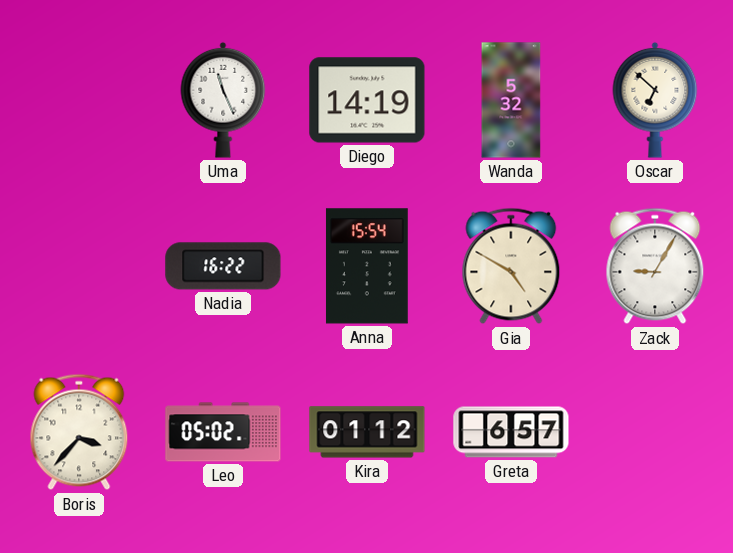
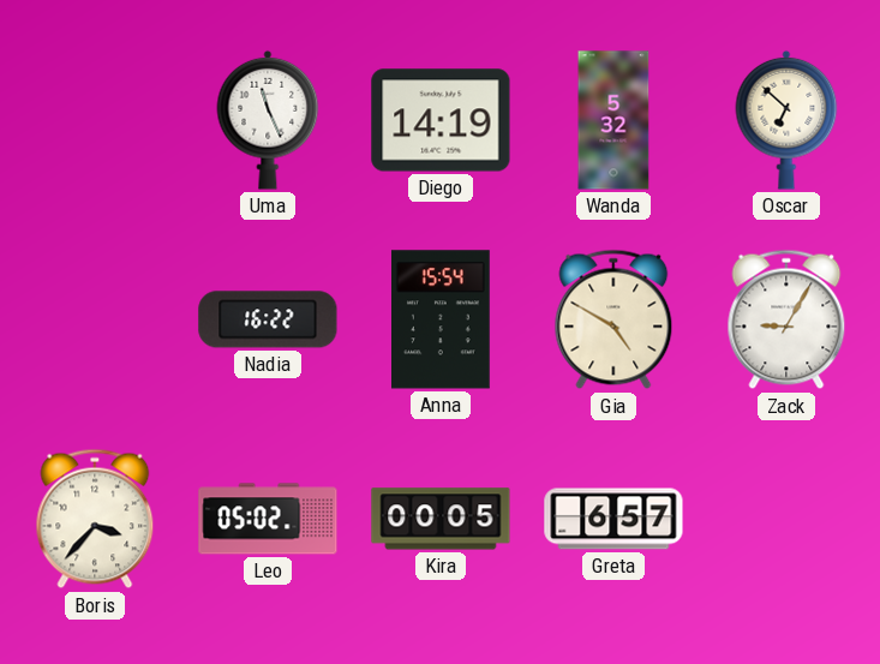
Kira: 01:12 -> 00:05
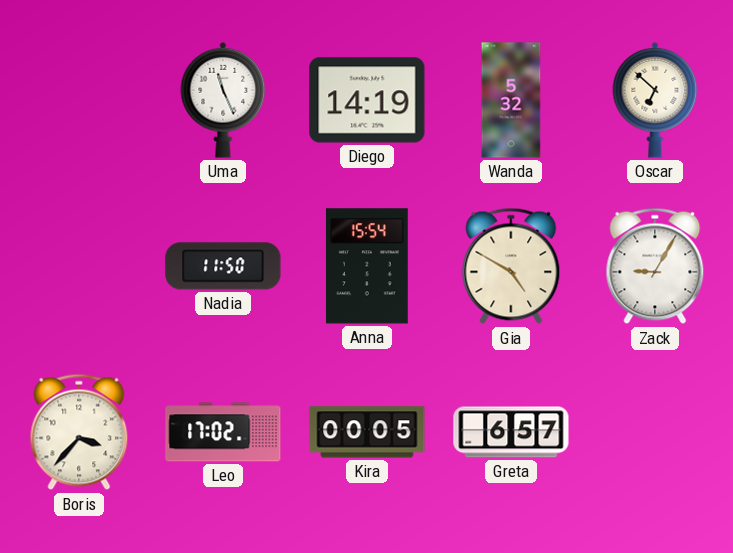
Nadia: 16:22 -> 11:50
Leo: 05:02 -> 17:02
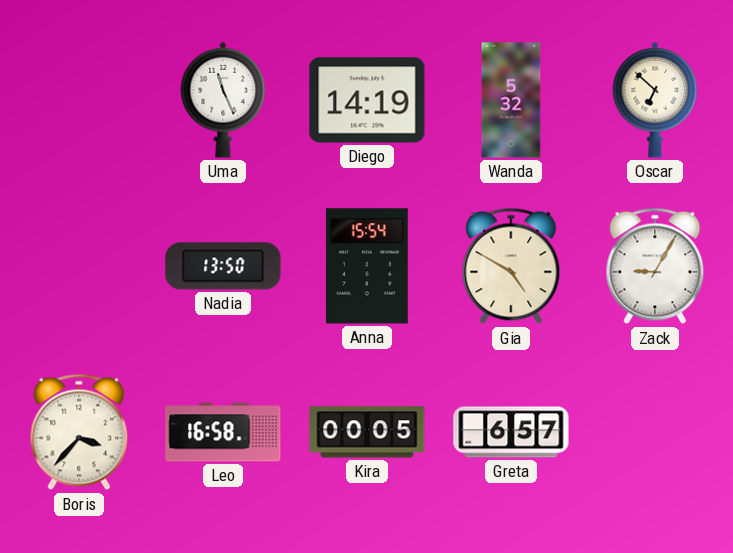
Nadia: 11:50 -> 13:50
Leo: 17:02 -> 16:58
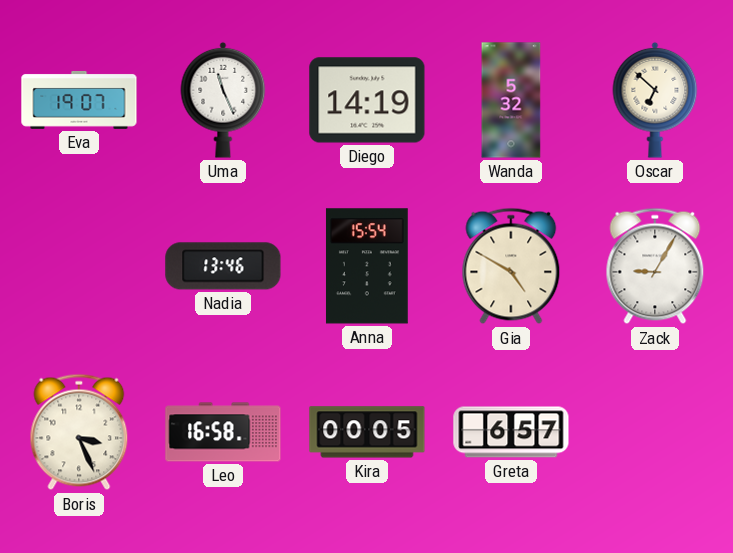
Eva: none -> 19:07
Nadia: 13:50 -> 13:46
Boris: 3:37 -> 3:26
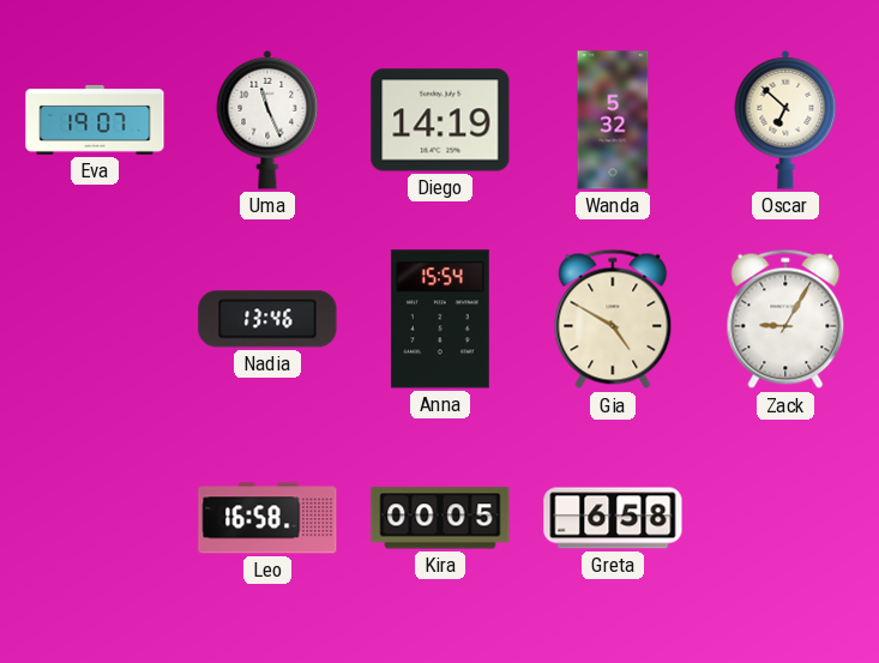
Boris: 3:26 -> none
Greta: 6:57 -> 6:58
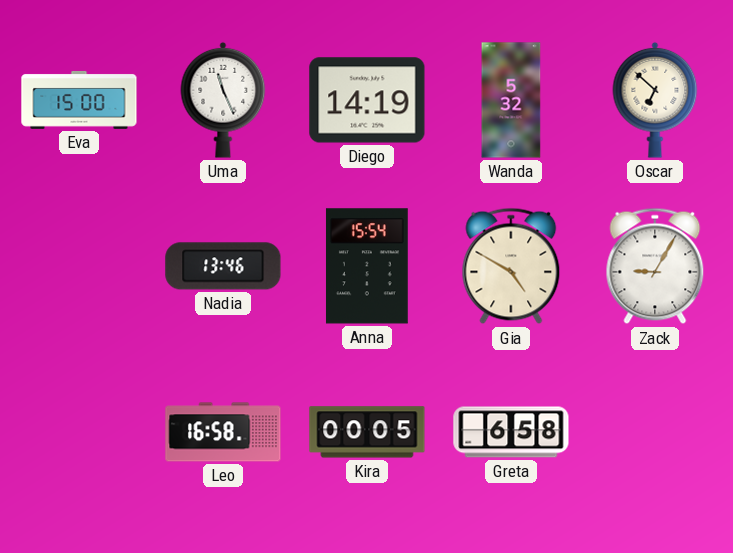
Eva: 19:07 -> 15:00
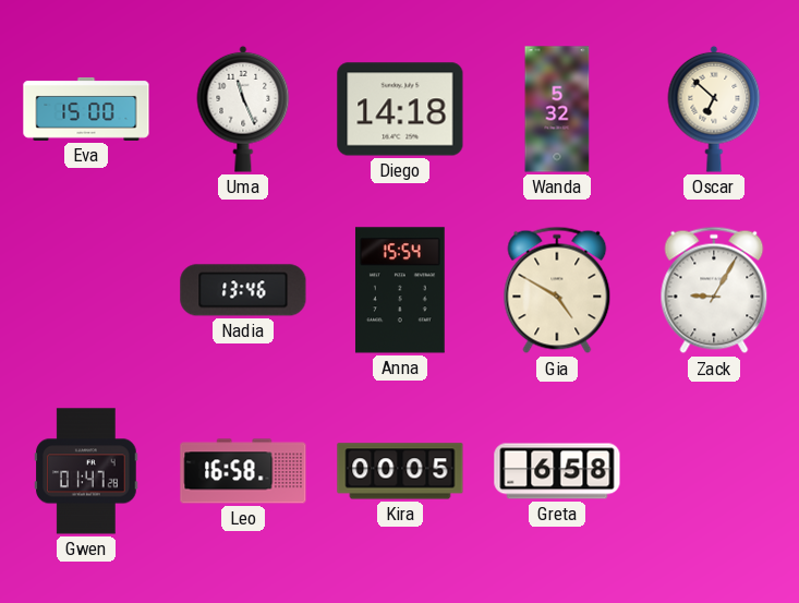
Diego: 14:19 -> 14:18
Gwen: none -> 01:47
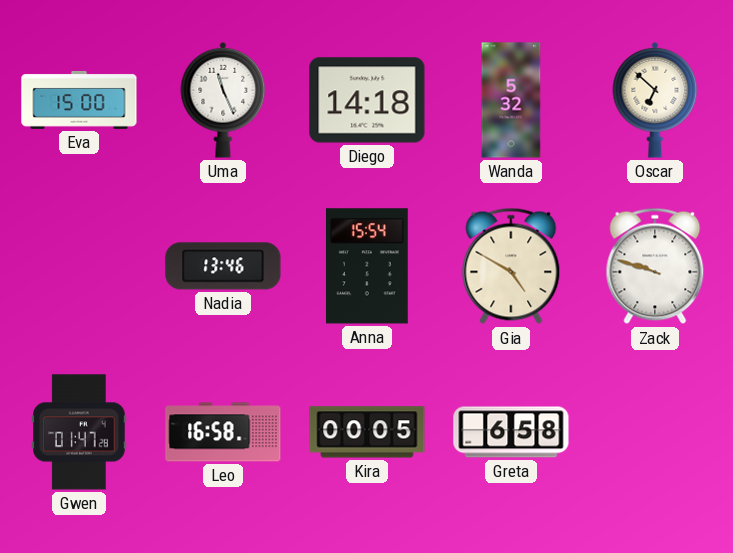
Zack: 9:05 -> 9:48
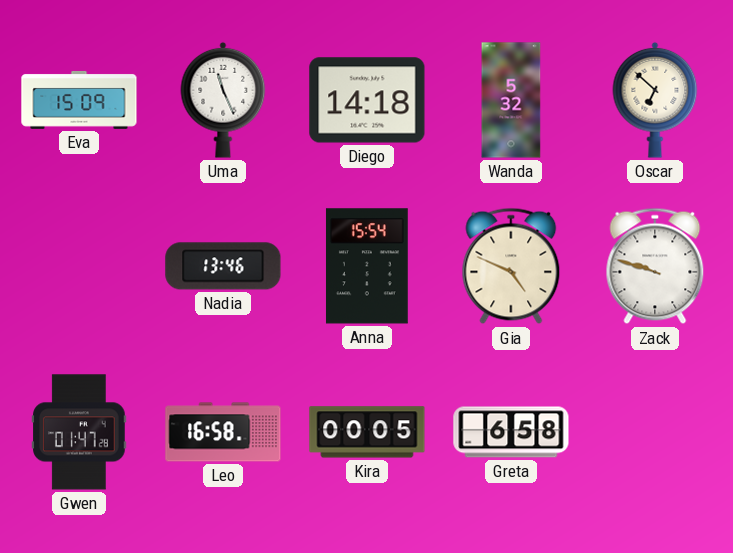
Eva: 15:00 -> 15:09
Gia: 4:50 -> 4:49
